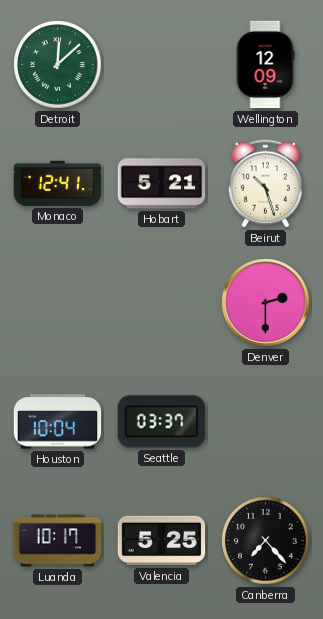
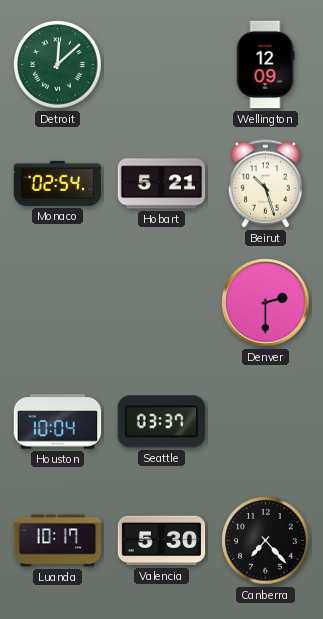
Monaco: 12:41 -> 02:54
Valencia: 5:25 -> 5:30
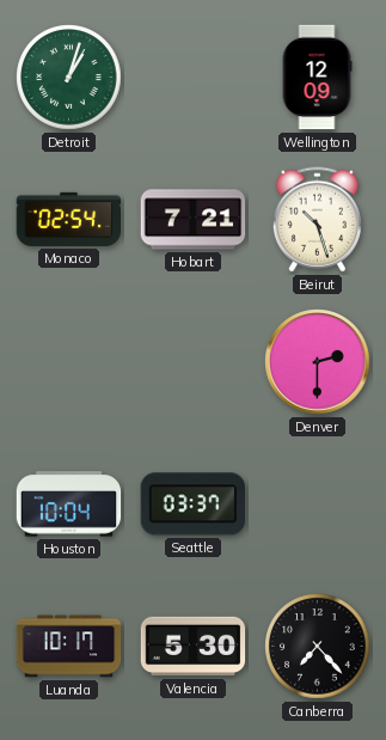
Detroit: 12:08 -> 1:03
Hobart: 5:21 -> 7:21
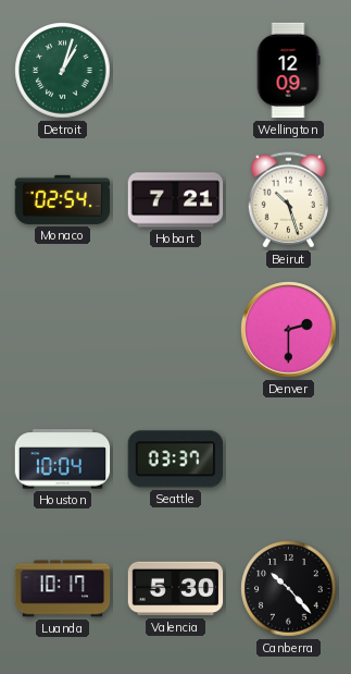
Canberra: 7:23 -> 10:23
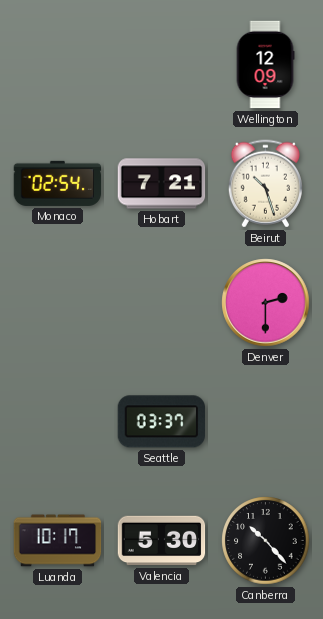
Detroit: 1:03 -> none
Houston: 10:04 -> none
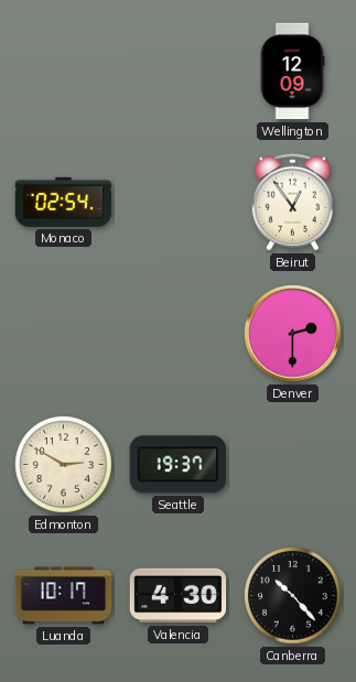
Hobart: 7:21 -> none
Beirut: 10:27 -> 12:54
Edmonton: none -> 2:50
Seattle: 03:37 -> 19:37
Valencia: 5:30 -> 4:30
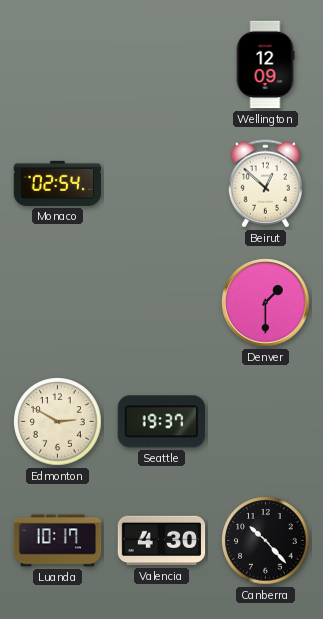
Beirut: 12:54 -> 12:52
Denver: 2:30 -> 1:30
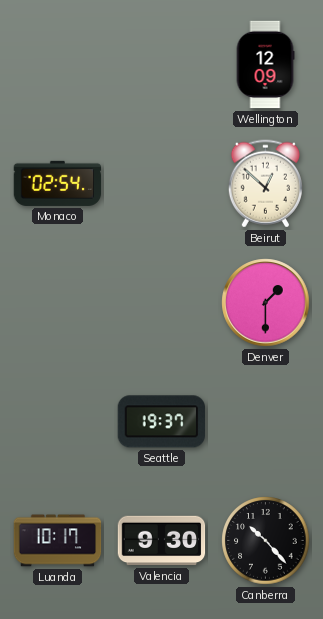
Edmonton: 2:50 -> none
Valencia: 4:30 -> 9:30
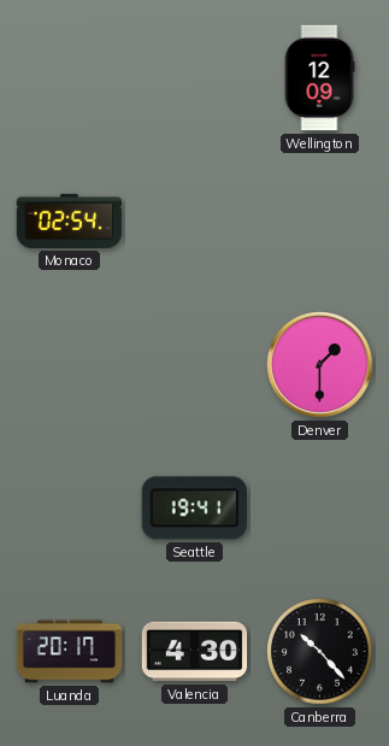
Beirut: 12:52 -> none
Seattle: 19:37 -> 19:41
Luanda: 10:17 -> 20:17
Valencia: 9:30 -> 4:30
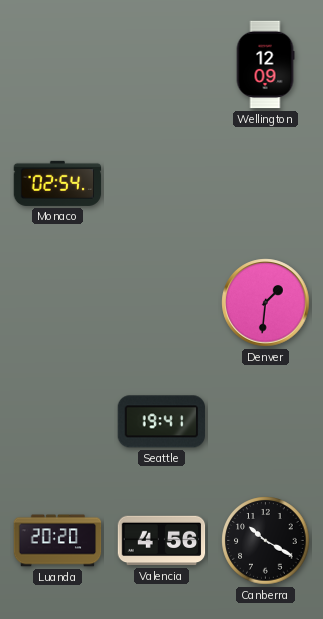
Denver: 1:30 -> 1:31
Luanda: 20:17 -> 20:20
Valencia: 4:30 -> 4:56
Canberra: 10:23 -> 10:20
